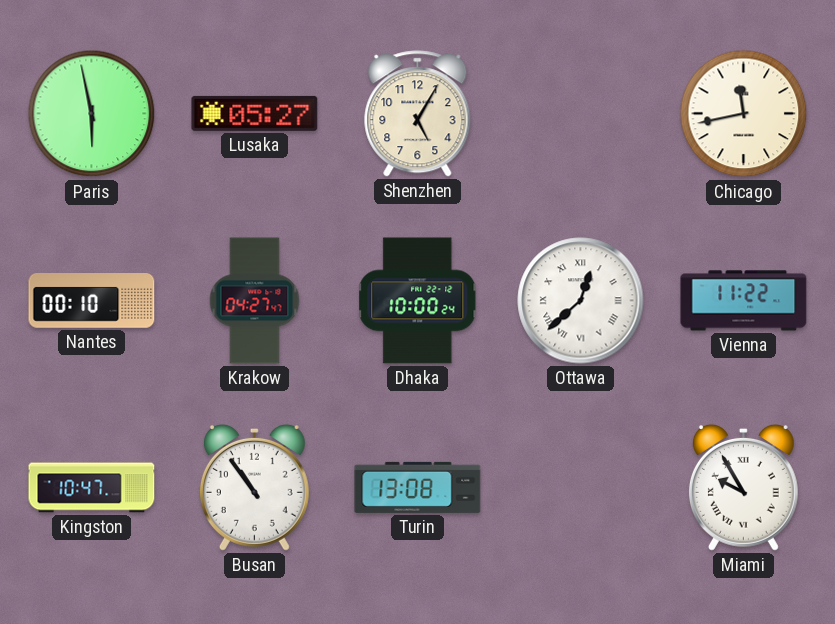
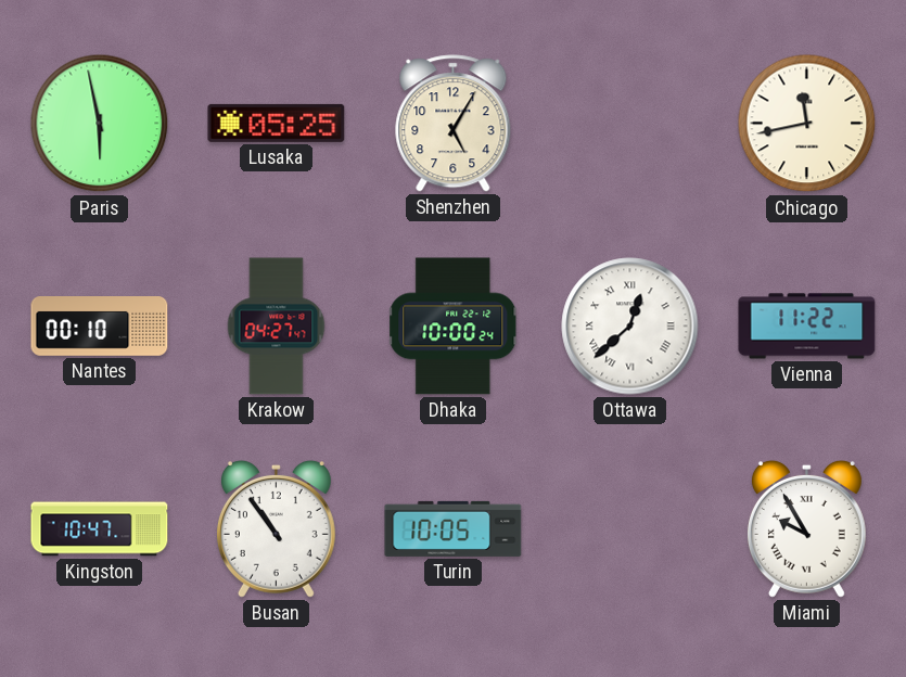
Lusaka: 05:27 -> 05:25
Turin: 13:08 -> 10:05
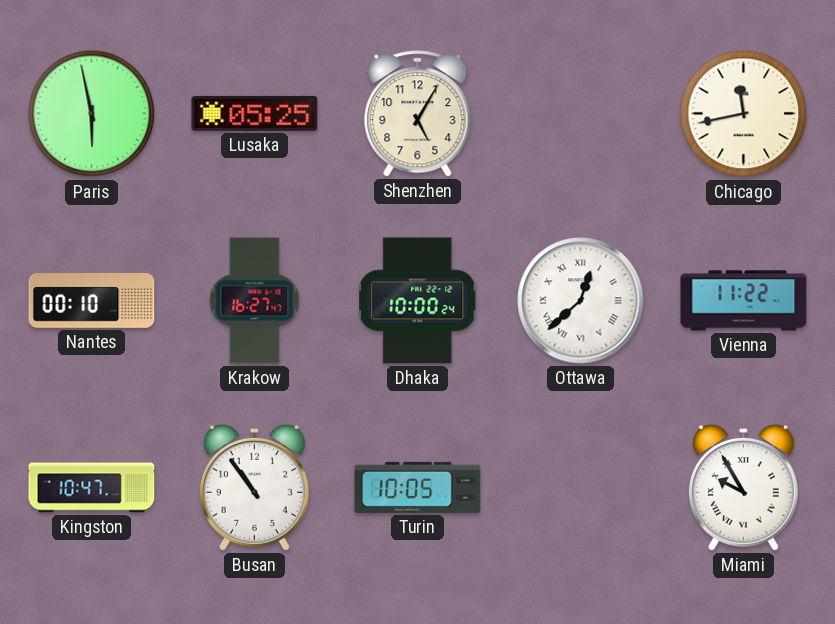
Krakow: 04:27 -> 16:27
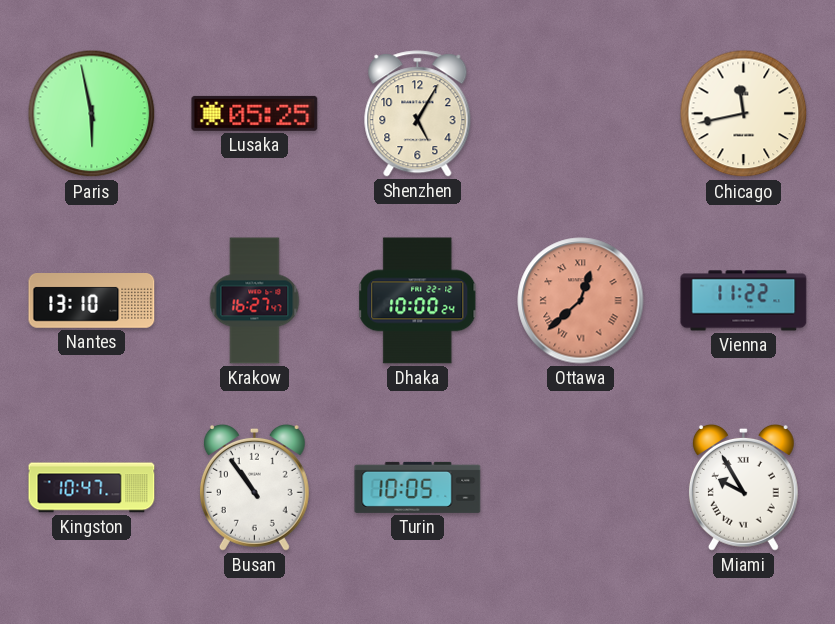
Nantes: 00:10 -> 13:10
Ottawa dial: white -> salmon
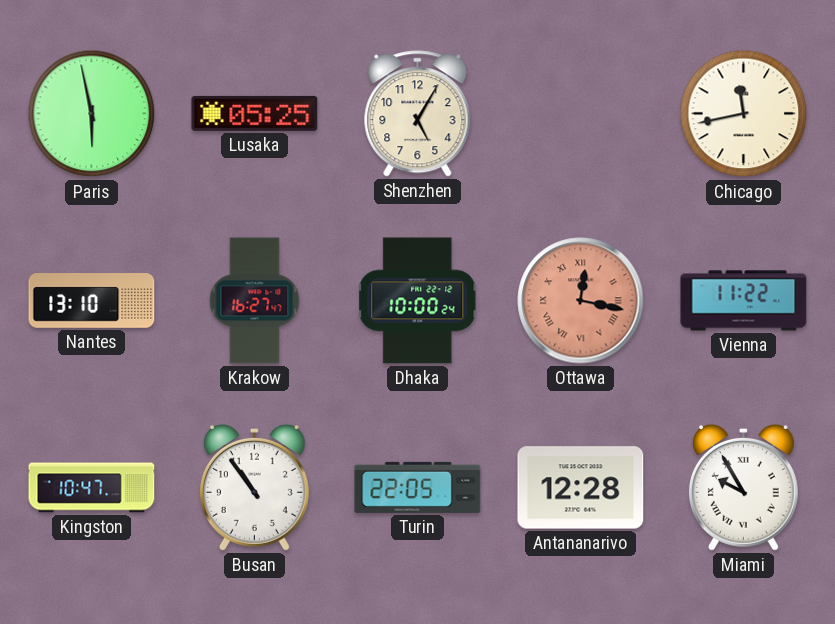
Ottawa: 12:38 -> 12:17
Turin: 10:05 -> 22:05
Antananarivo: none -> 12:28
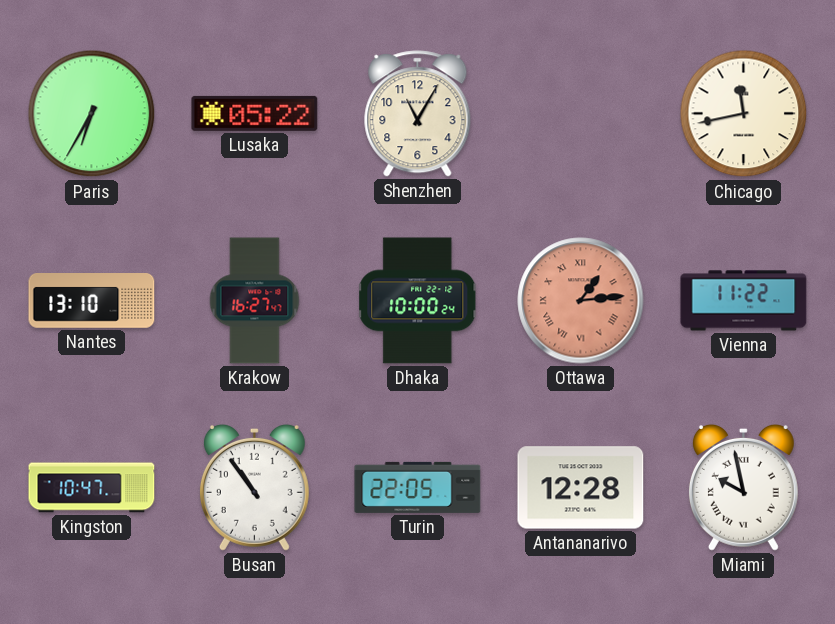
Paris: 5:58 -> 6:35
Lusaka: 05:25 -> 05:22
Shenzhen: 5:05 -> 11:05
Ottawa: 12:17 -> 1:14
Miami: 9:55 -> 9:58
